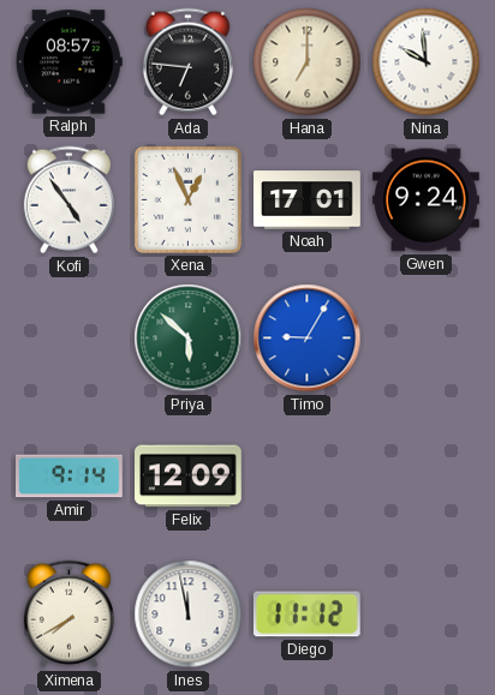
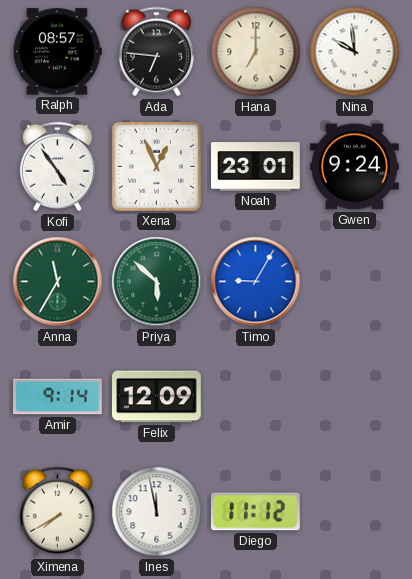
Noah: 17:01 -> 23:01
Anna: none -> 11:35
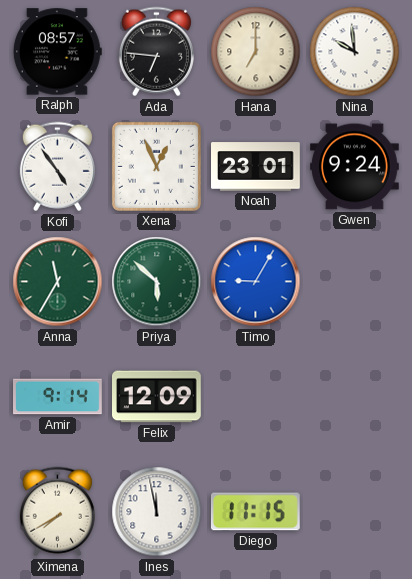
Diego: 11:12 -> 11:15
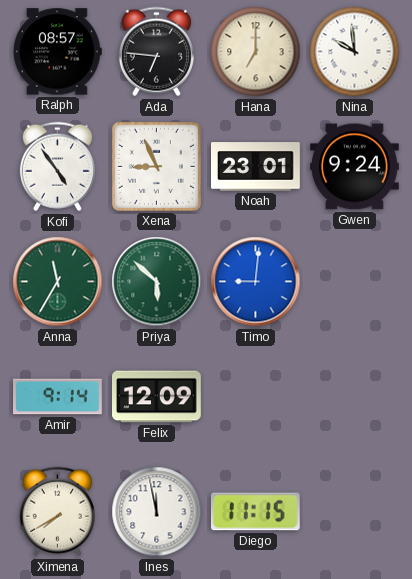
Xena: 12:56 -> 8:56
Timo: 9:05 -> 9:01
